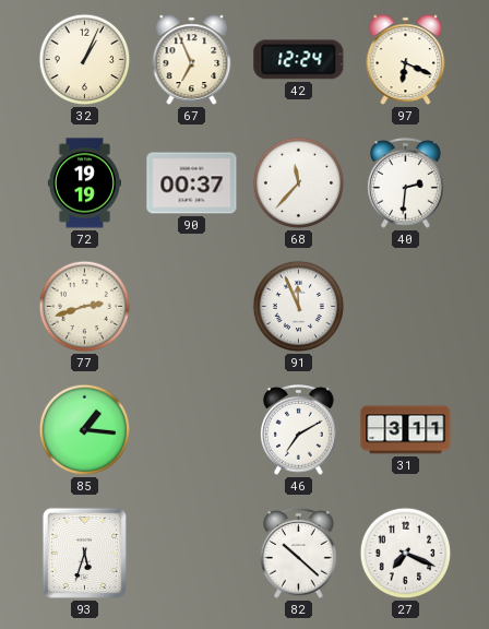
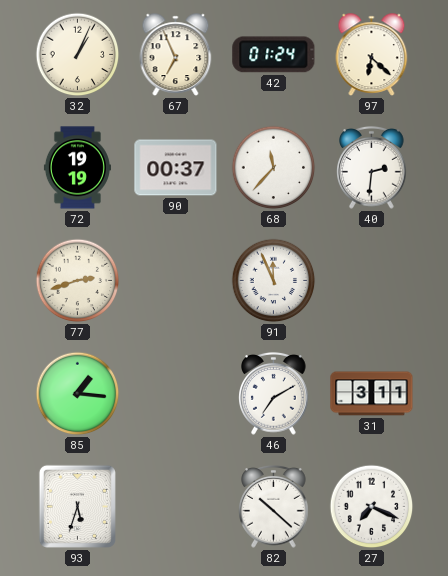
42: 12:24 -> 01:24
97: 6:19 -> 6:22
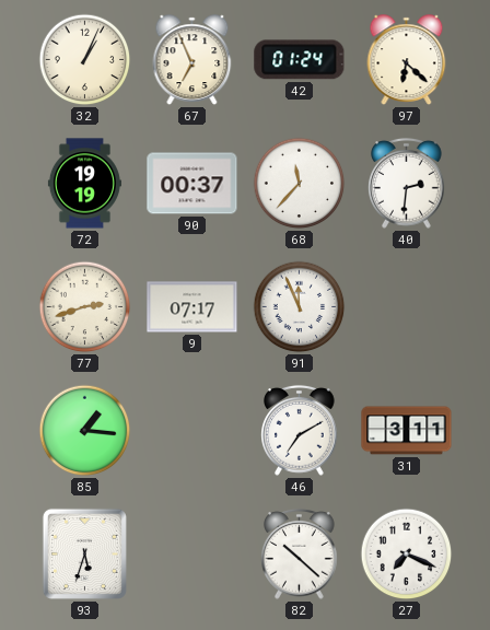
9: none -> 07:17
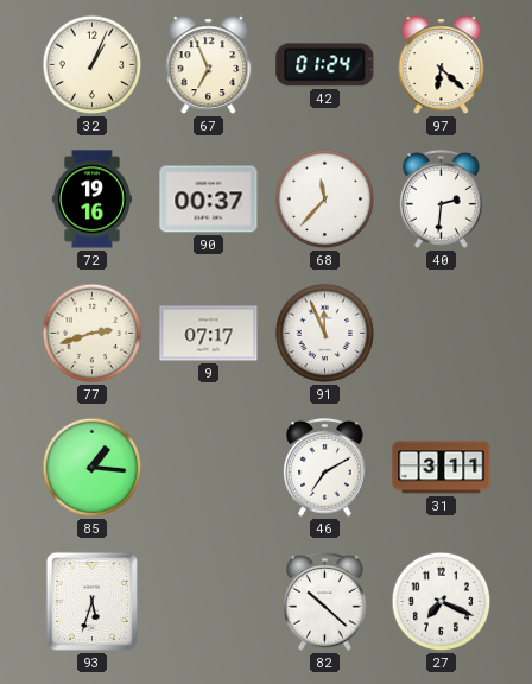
72: 19:19 -> 19:16
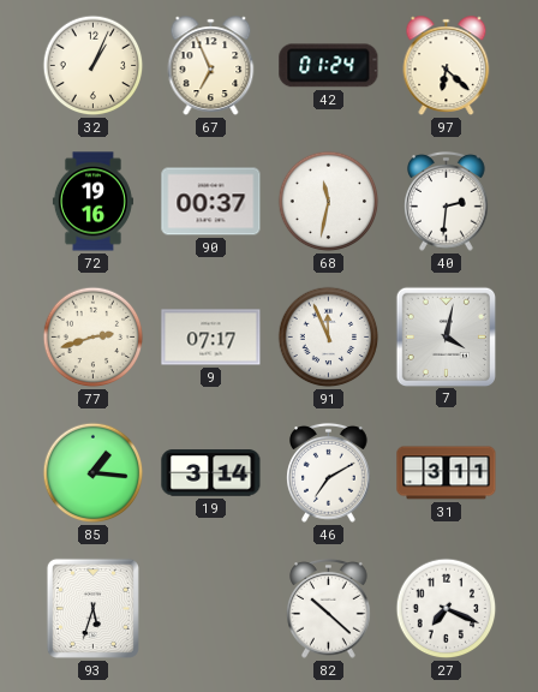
68: 11:37 -> 11:32
7: none -> 4:02
19: none -> 3:14
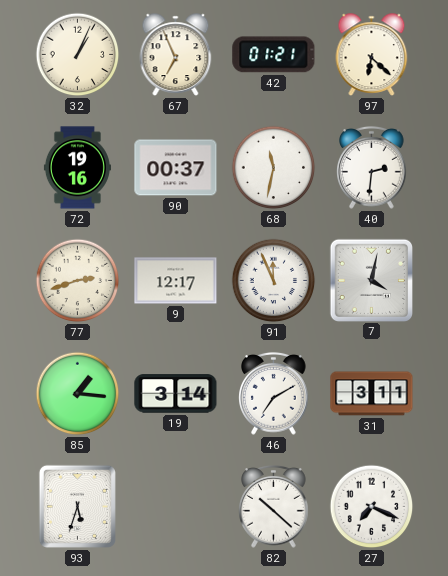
42: 01:24 -> 01:21
9: 07:17 -> 12:17
